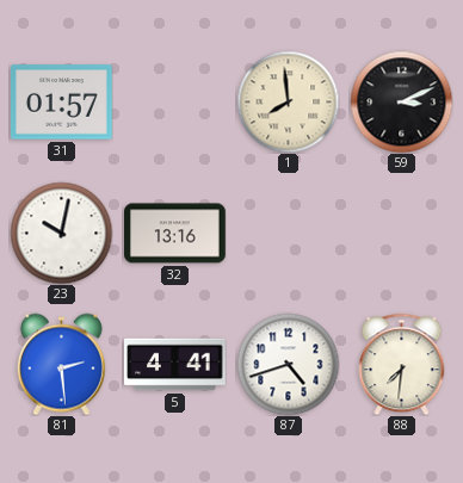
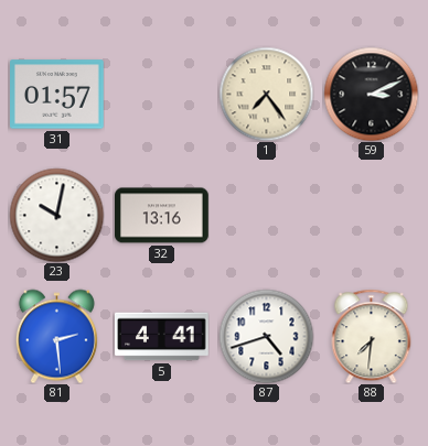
1: 7:59 -> 7:24
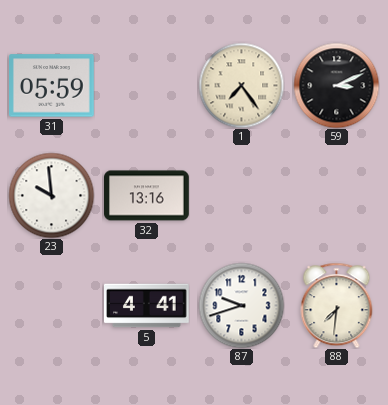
31: 01:57 -> 05:59
23: 10:02 -> 9:59
81: 2:29 -> none
87: 4:42 -> 9:42
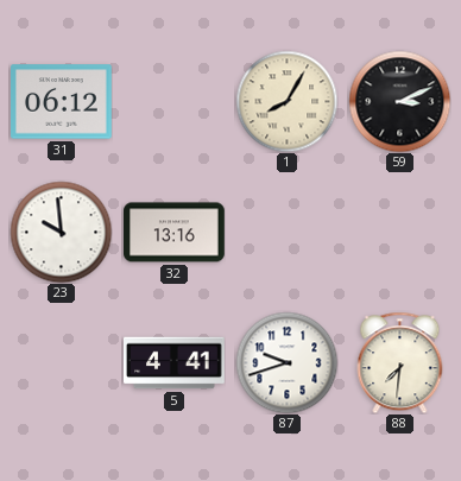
31: 05:59 -> 06:12
1: 7:24 -> 8:05
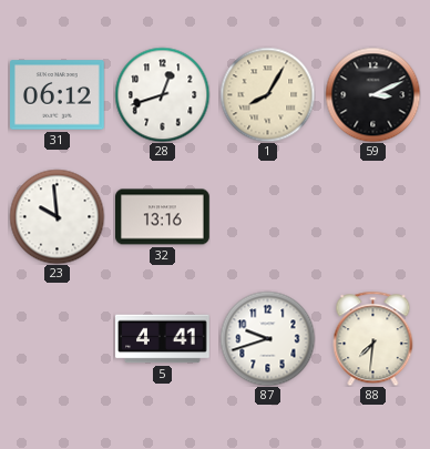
28: none -> 12:42
